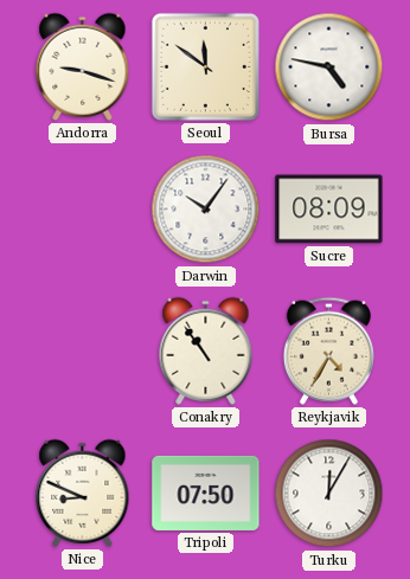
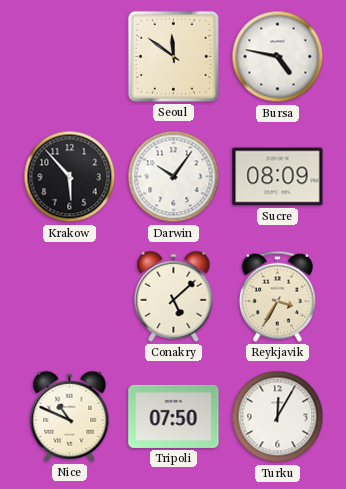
Andorra: 9:18 -> none
Krakow: none -> 5:53
Conakry: 10:54 -> 5:08
Reykjavik: 4:35 -> 3:35
Nice: 8:49 -> 10:49
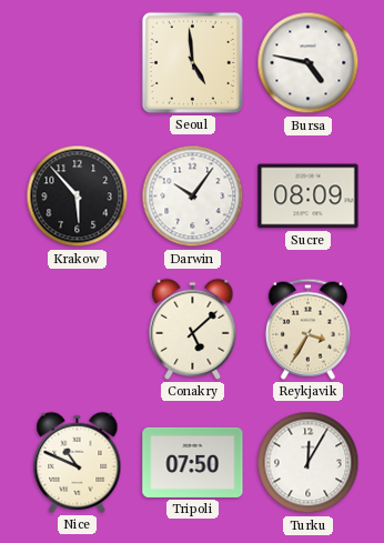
Seoul: 11:51 -> 4:59
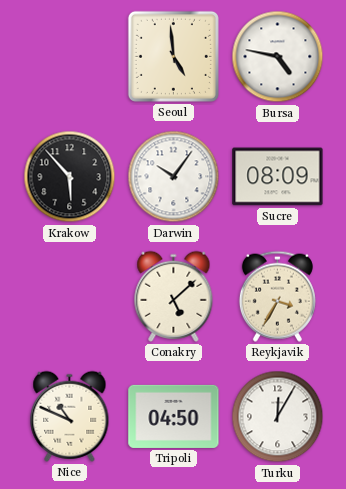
Tripoli: 07:50 -> 04:50
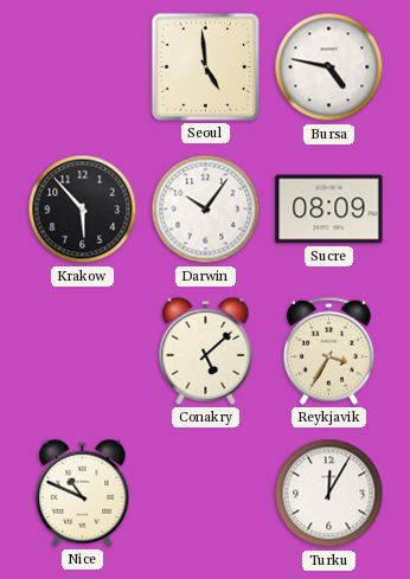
Tripoli: 04:50 -> none
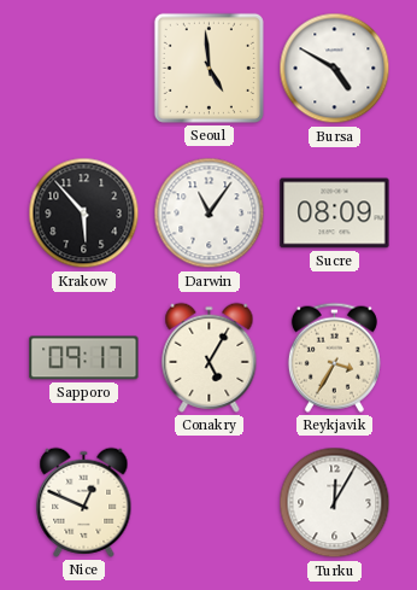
Bursa: 4:47 -> 4:50
Darwin: 10:06 -> 11:06
Sapporo: none -> 09:17
Conakry: 5:08 -> 5:05
Nice: 10:49 -> 12:49
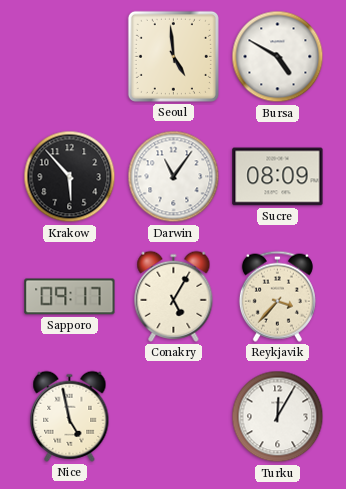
Reykjavik: 3:35 -> 3:37
Nice: 12:49 -> 4:58
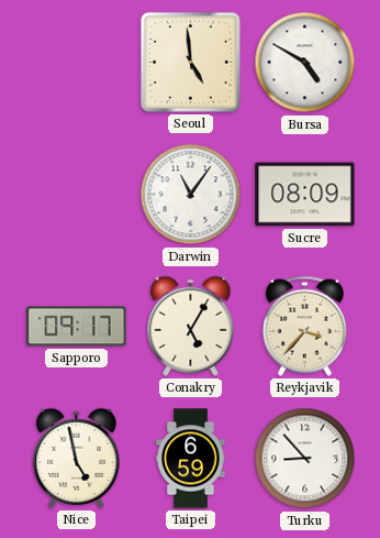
Krakow: 5:53 -> none
Taipei: none -> 6:59
Turku: 12:05 -> 8:53
